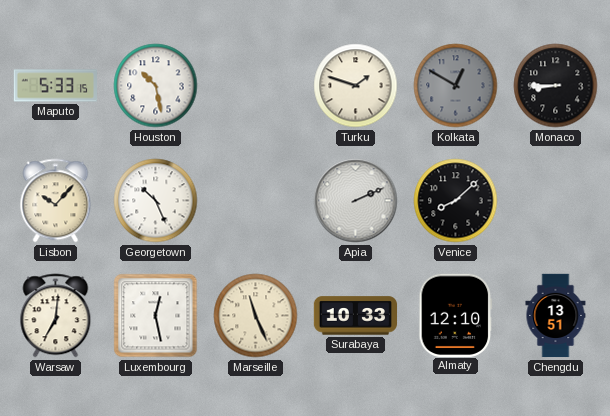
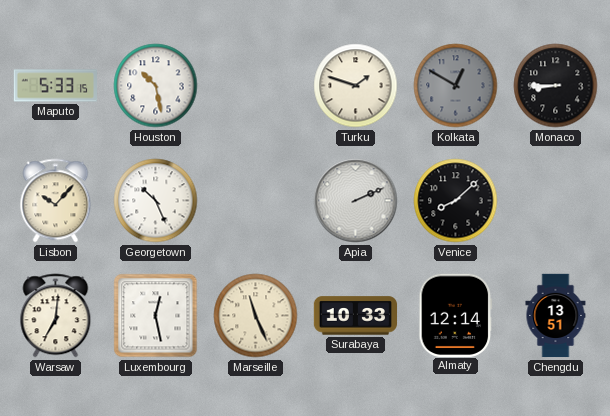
Almaty: 12:10 -> 12:14
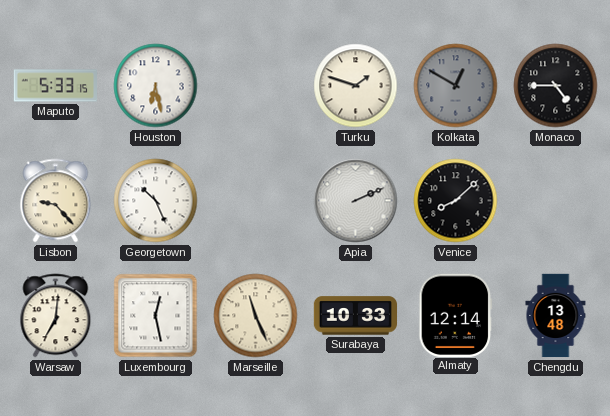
Houston: 10:28 -> 6:28
Monaco: 8:45 -> 4:45
Lisbon: 10:07 -> 9:23
Chengdu: 13:51 -> 13:48
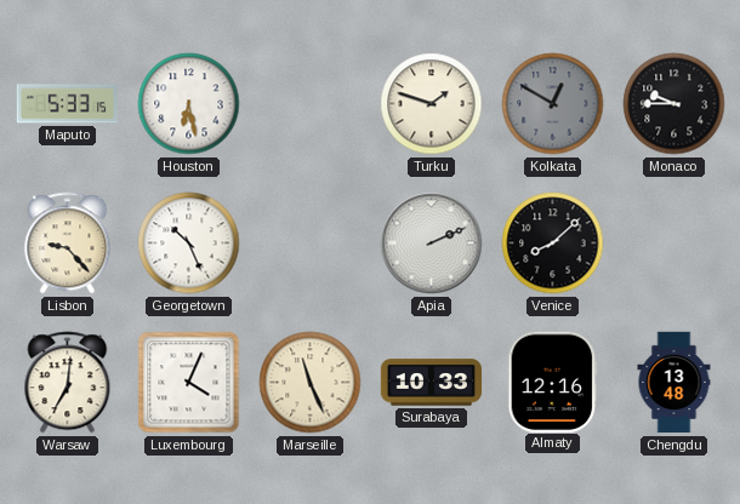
Monaco: 4:45 -> 9:45
Luxembourg: 12:28 -> 4:04
Almaty: 12:14 -> 12:16
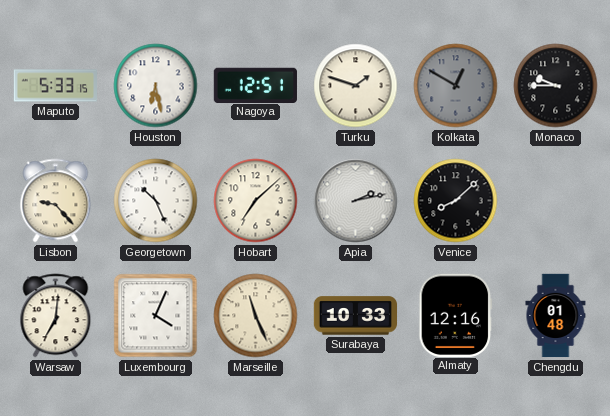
Nagoya: none -> 12:51
Hobart: none -> 7:08
Apia: 2:11 -> 2:13
Chengdu: 13:48 -> 01:48
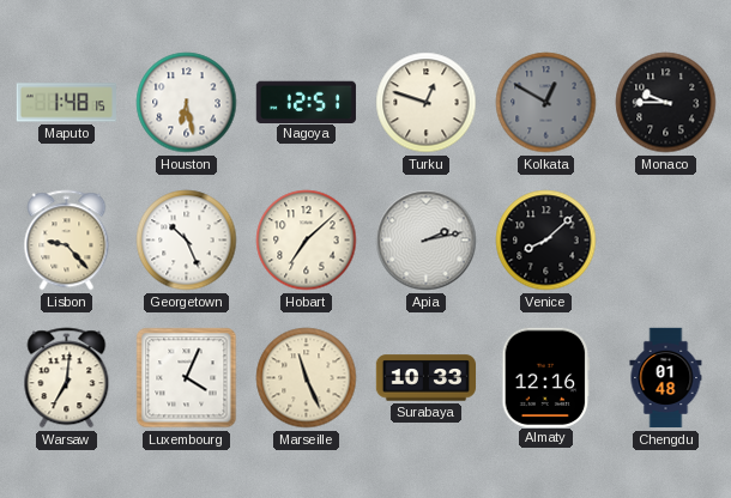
Maputo: 5:33 -> 1:48
Turku: 1:48 -> 12:48
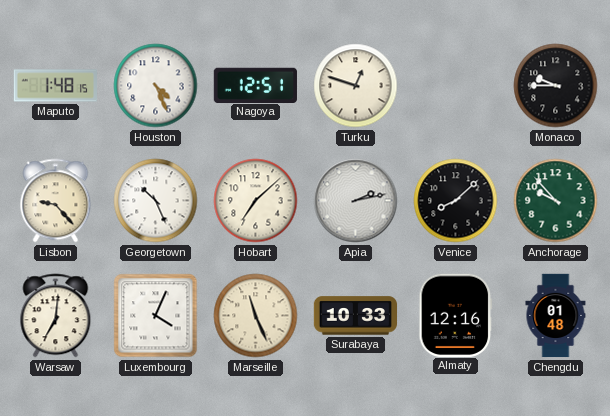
Houston: 6:28 -> 4:26
Kolkata: 12:50 -> none
Anchorage: none -> 9:53
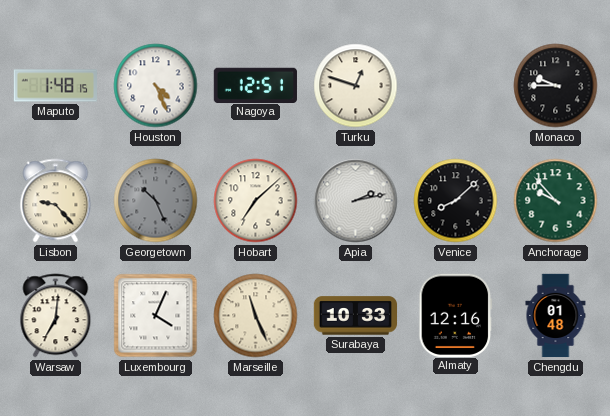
Georgetown dial: white -> grey
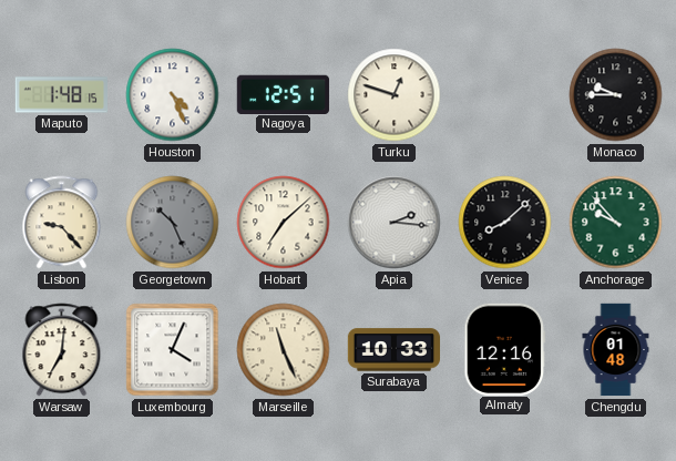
Apia: 2:13 -> 2:16
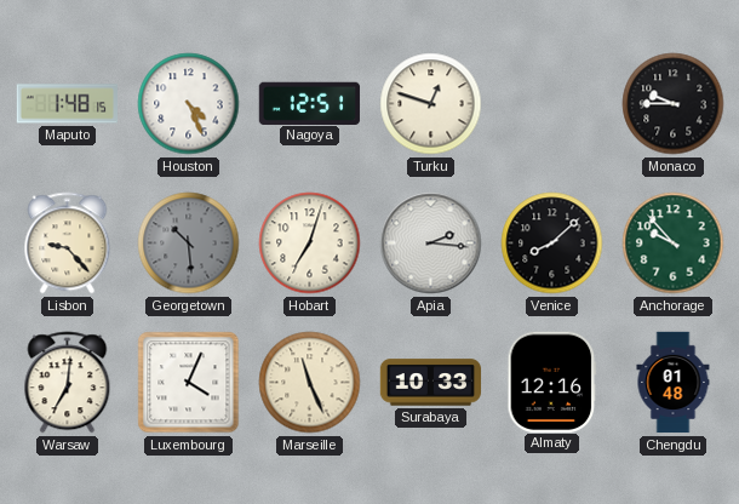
Georgetown: 10:26 -> 10:29
Hobart: 7:08 -> 7:03
